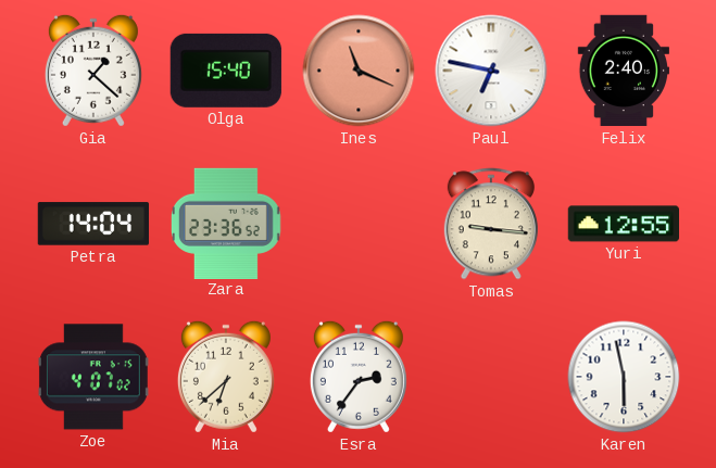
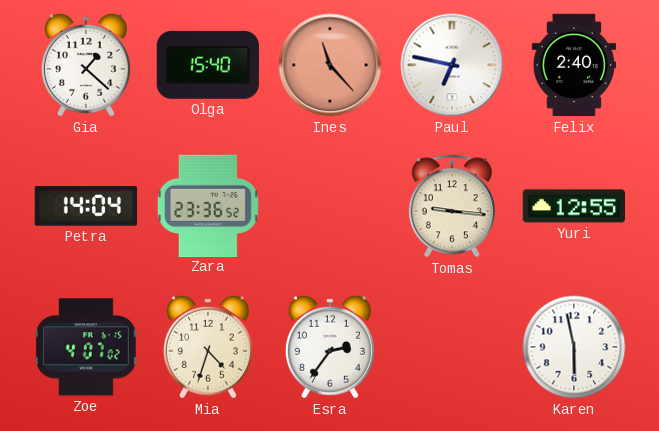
Ines: 11:19 -> 11:23
Mia: 6:38 -> 4:33
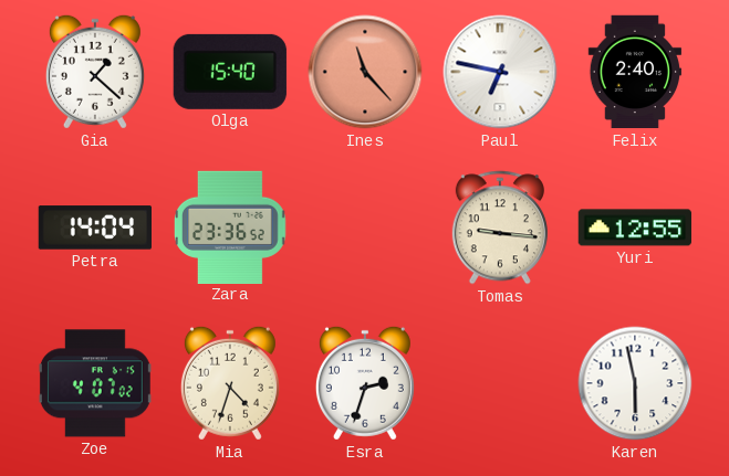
Esra: 2:36 -> 2:33
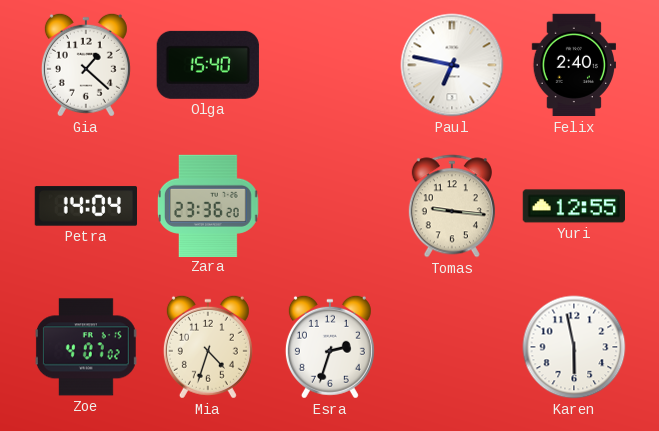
Ines: 11:23 -> none
Zara: 23:36:52 -> 23:36:20
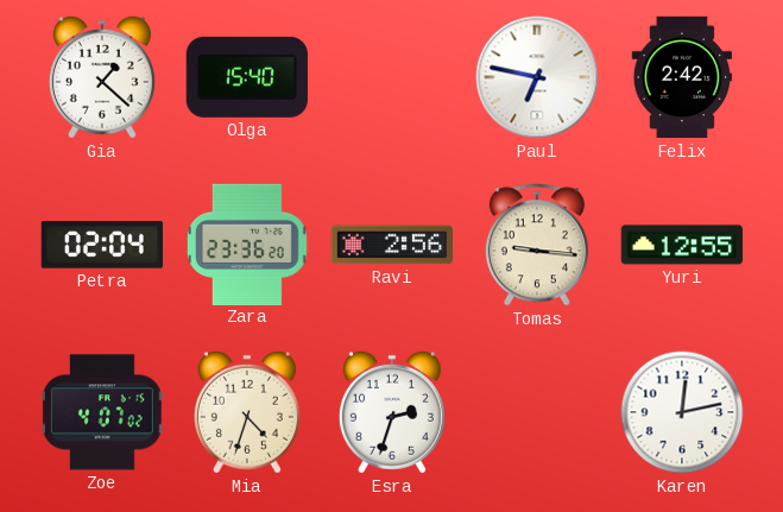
Felix: 2:40 -> 2:42
Petra: 14:04 -> 02:04
Ravi: none -> 2:56
Karen: 5:58 -> 12:13
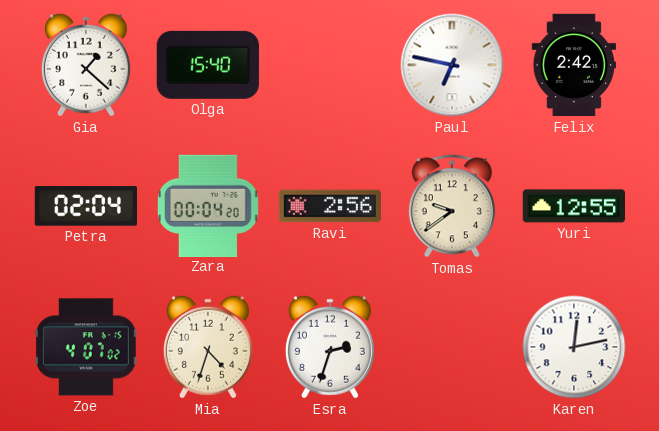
Zara: 23:36 -> 00:04
Tomas: 9:16 -> 9:39
